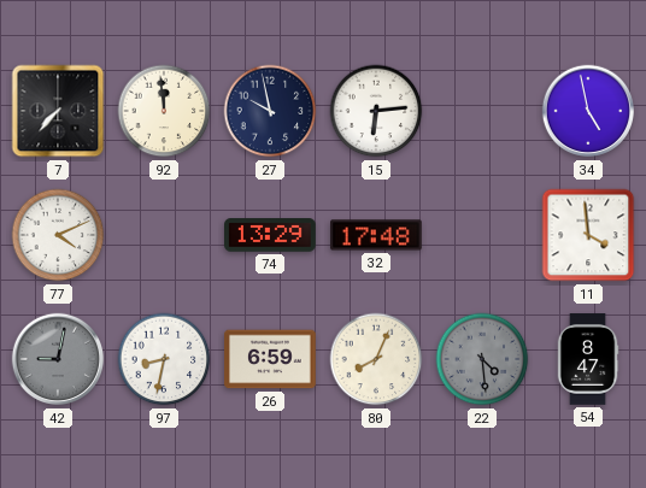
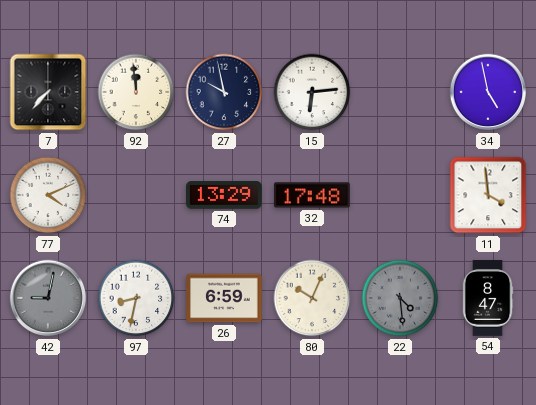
80: 8:04 -> 10:04
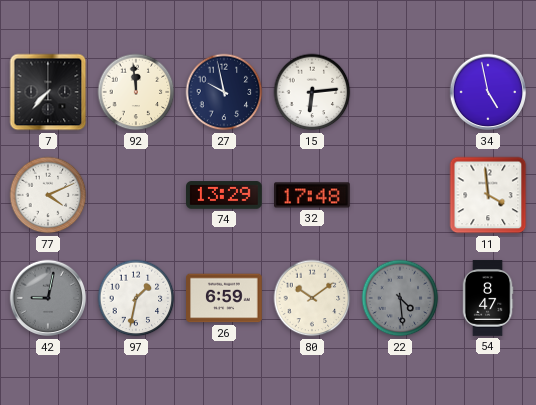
97: 8:32 -> 1:32
80: 10:04 -> 10:09
